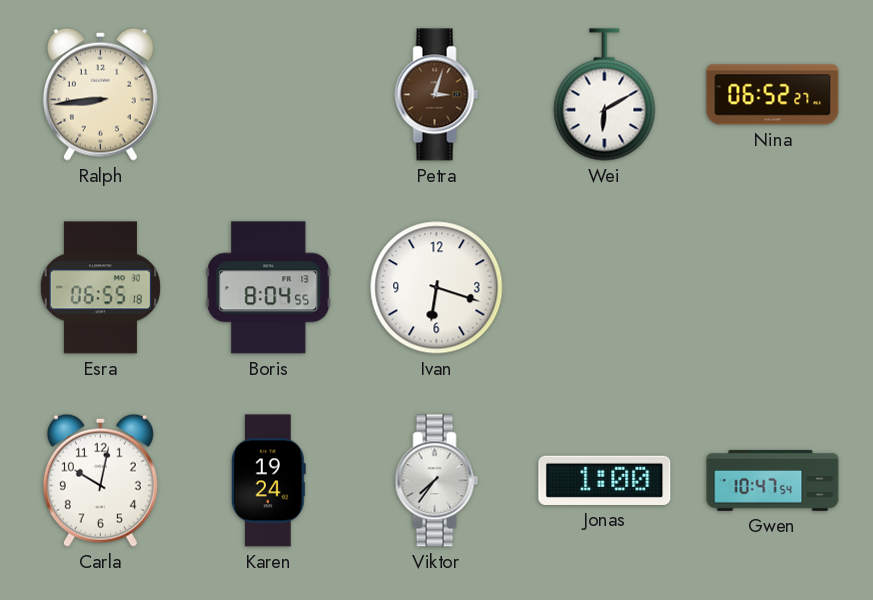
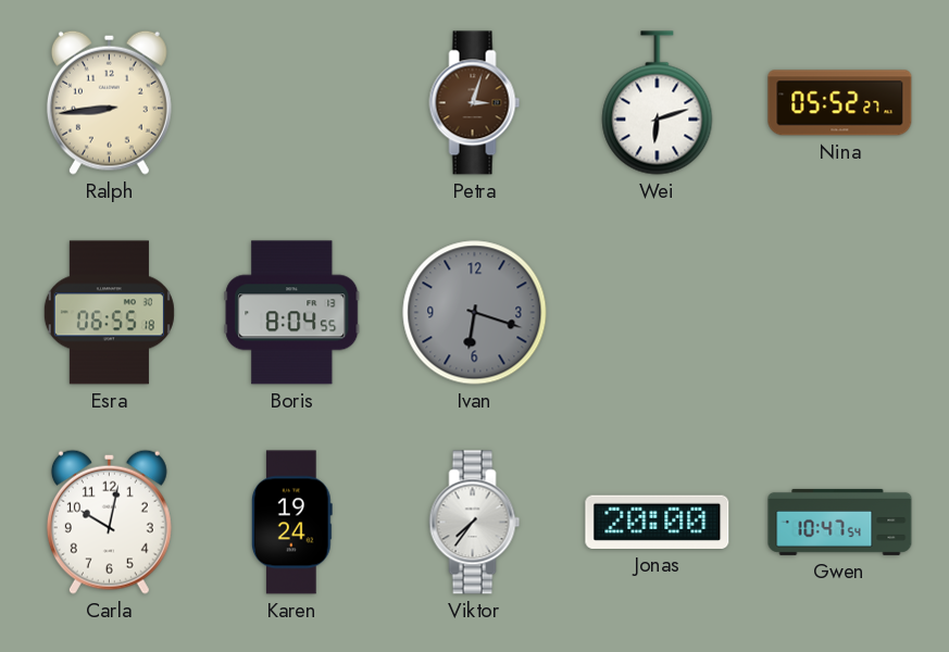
Wei: 6:10 -> 6:12
Nina: 06:52 -> 05:52
Ivan dial: white -> grey
Jonas: 1:00 -> 20:00
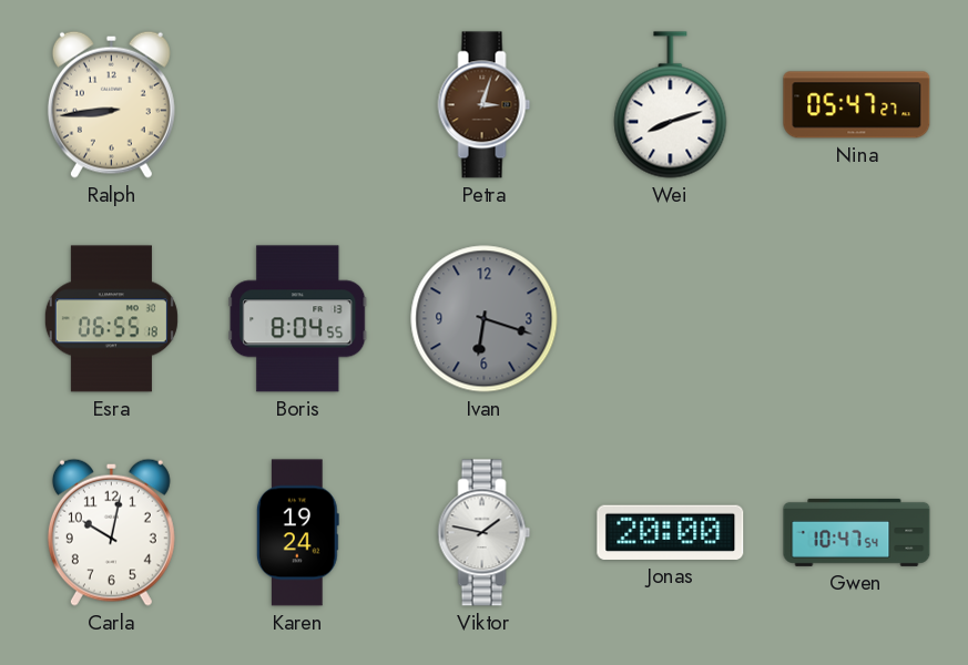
Wei: 6:12 -> 8:12
Nina: 05:52 -> 05:47
Viktor: 7:36 -> 1:47
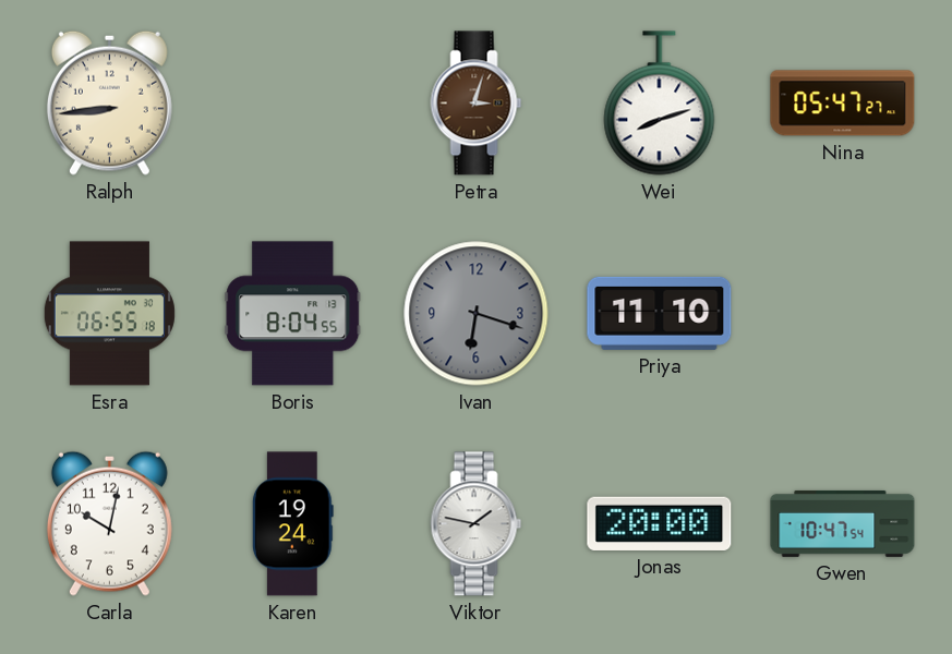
Priya: none -> 11:10
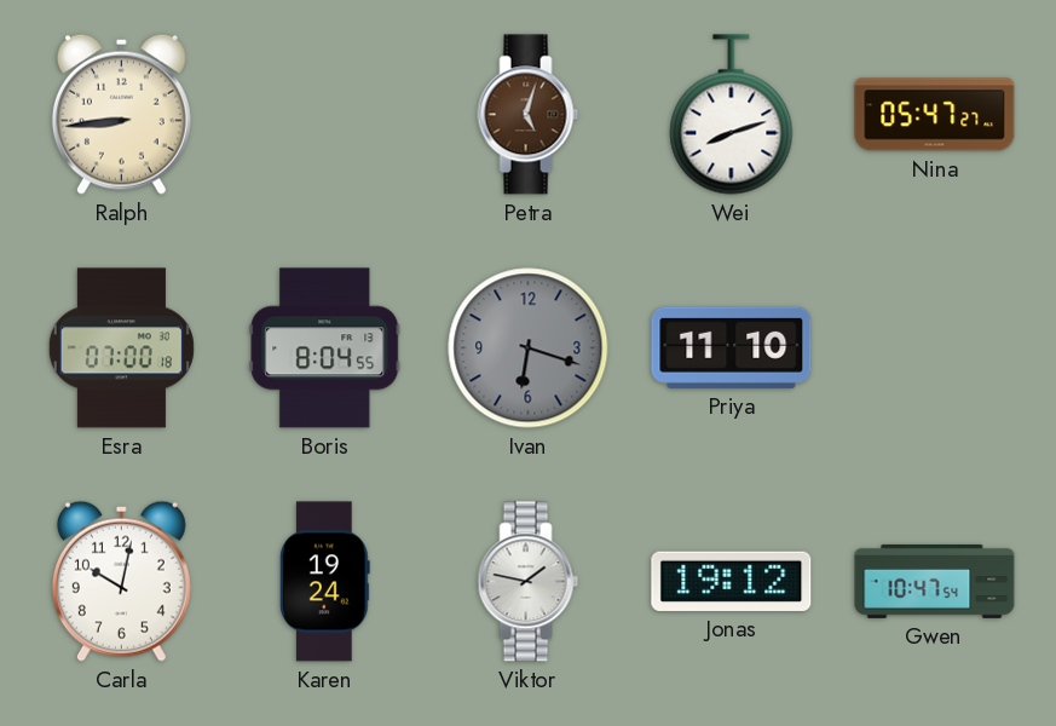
Petra: 3:03 -> 5:03
Esra: 06:55 -> 07:00
Jonas: 20:00 -> 19:12
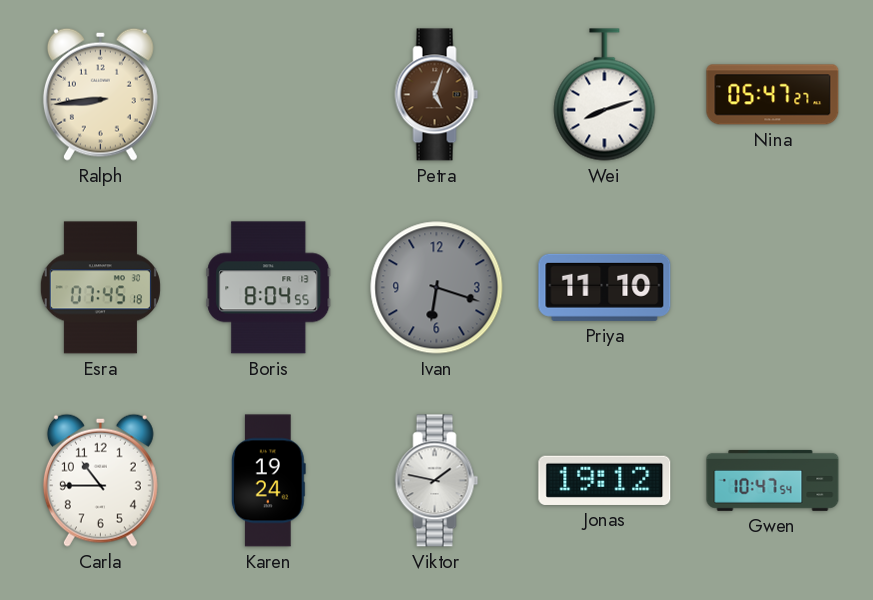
Esra: 07:00 -> 07:45
Carla: 10:02 -> 10:45
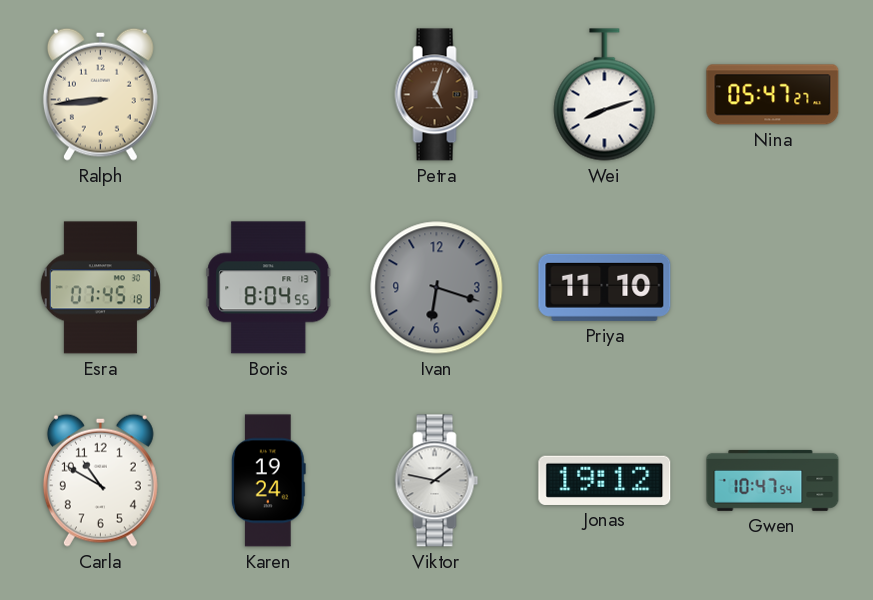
Carla: 10:45 -> 10:50
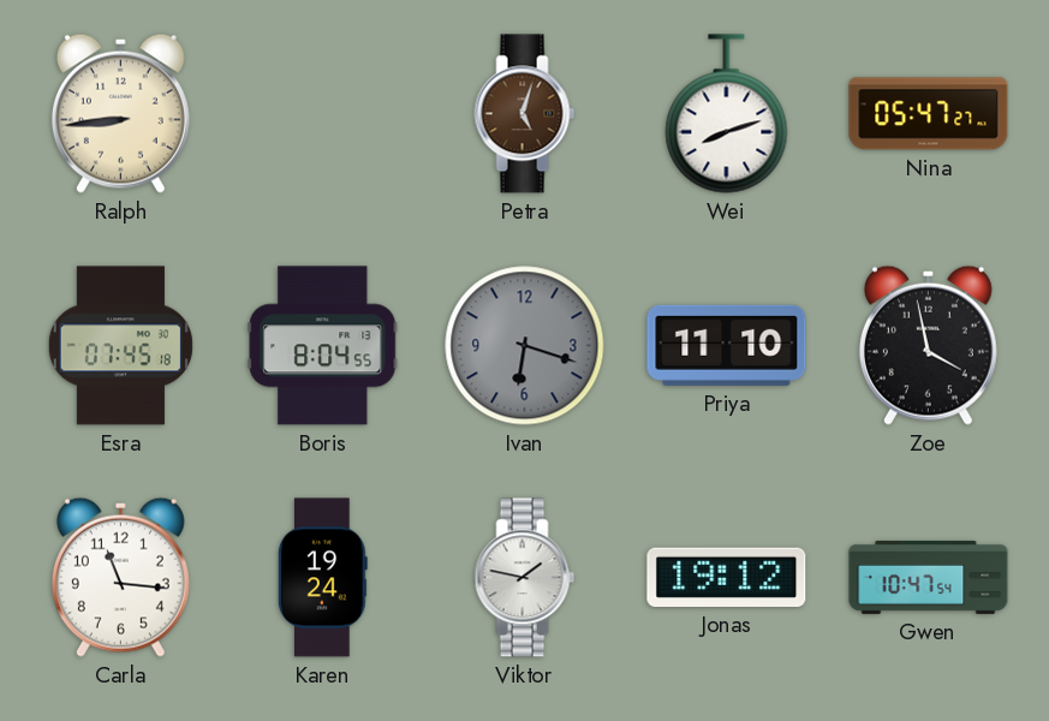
Zoe: none -> 3:58
Carla: 10:50 -> 11:16
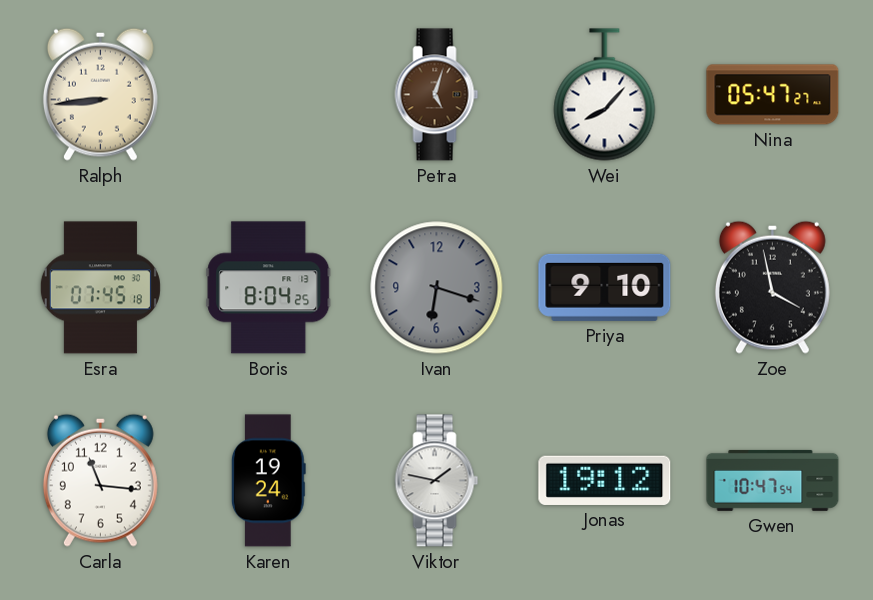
Wei: 8:12 -> 8:07
Boris: 8:04:55 -> 8:04:25
Priya: 11:10 -> 9:10
